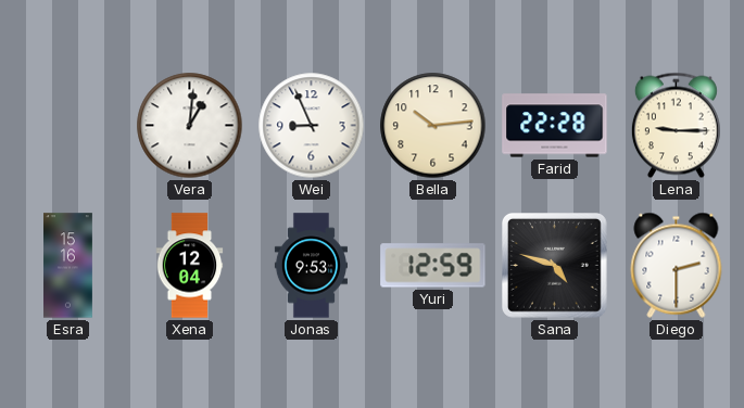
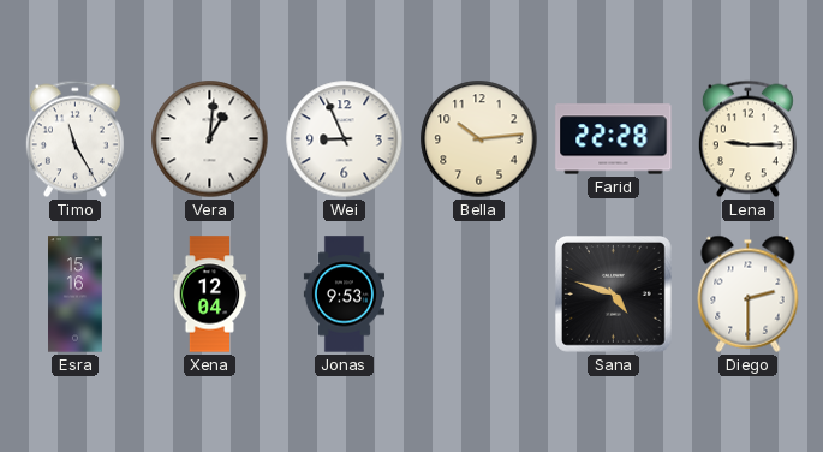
Timo: none -> 11:25
Yuri: 12:59 -> none
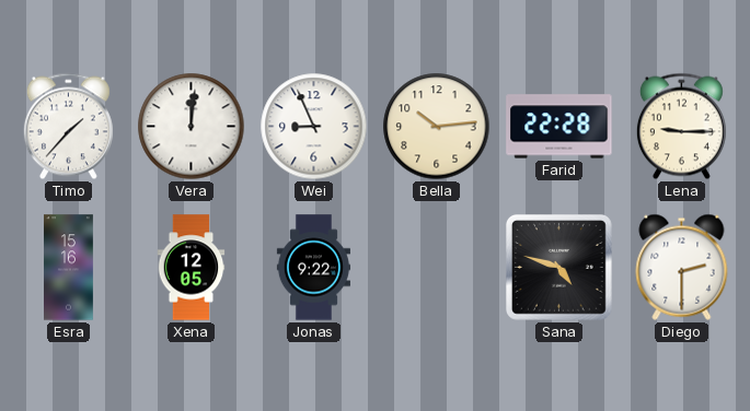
Timo: 11:25 -> 1:37
Vera: 1:01 -> 12:01
Xena: 12:04 -> 12:05
Jonas: 9:53 -> 9:22
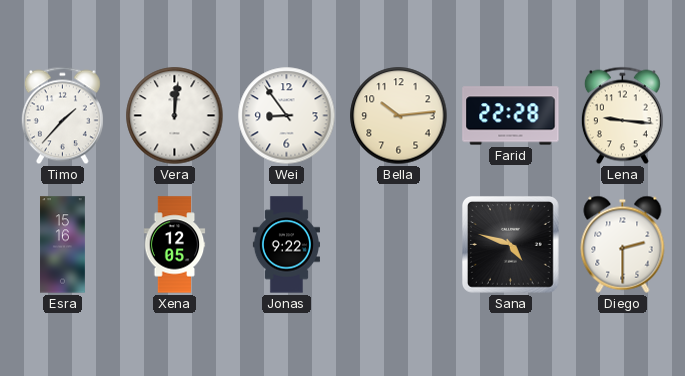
Wei: 8:56 -> 8:54
Lena: 9:15 -> 9:16
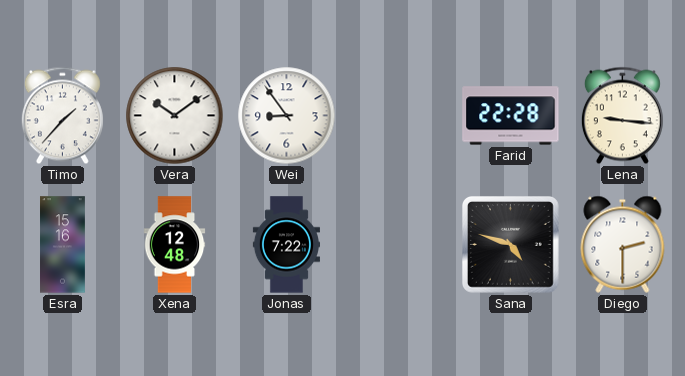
Vera: 12:01 -> 10:09
Bella: 10:14 -> none
Xena: 12:05 -> 12:48
Jonas: 9:22 -> 7:22
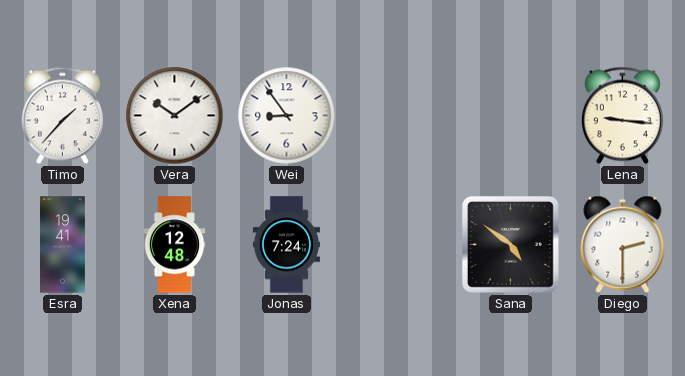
Farid: 22:28 -> none
Esra: 15:16 -> 19:41
Jonas: 7:22 -> 7:24
Sana: 4:48 -> 4:51
